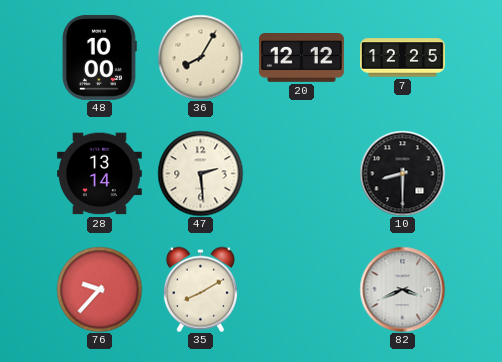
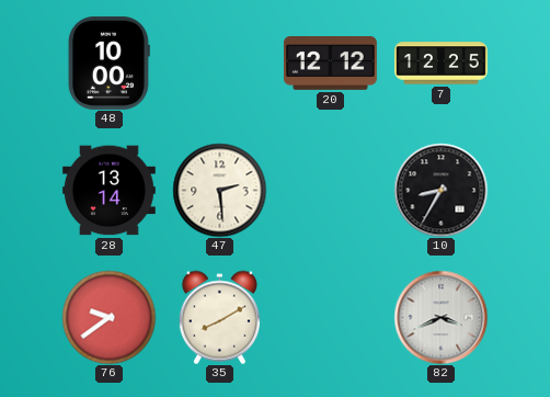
36: 8:05 -> none
10: 8:30 -> 8:35
76: 9:37 -> 9:39
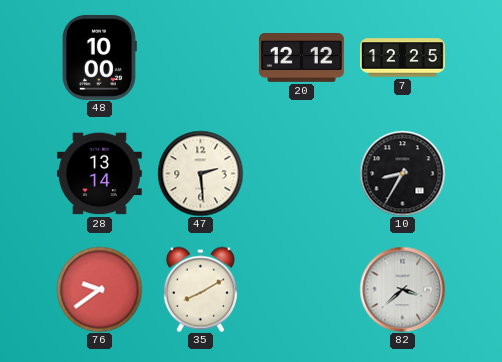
82: 3:41 -> 3:38
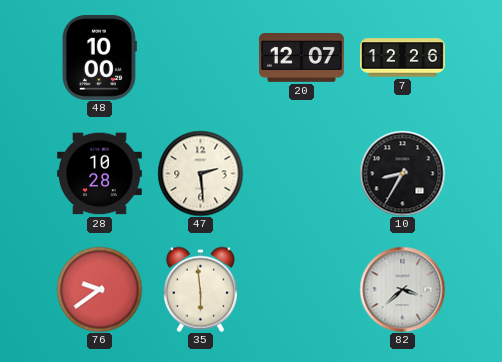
20: 12:12 -> 12:07
7: 12:25 -> 12:26
28: 13:14 -> 10:28
35: 8:10 -> 5:59
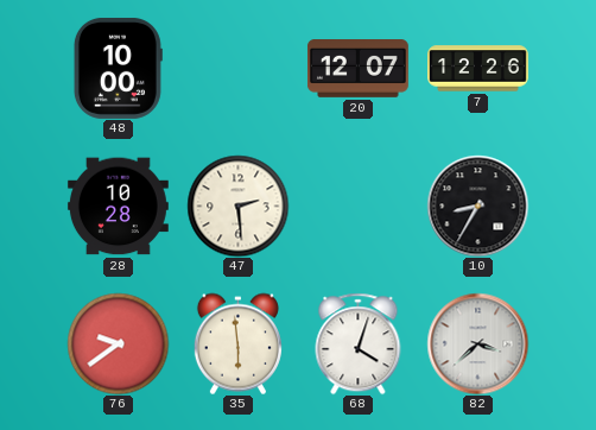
68: none -> 4:03
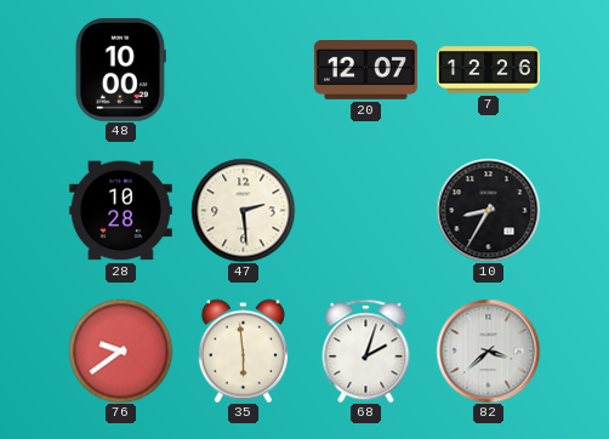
68: 4:03 -> 2:03
